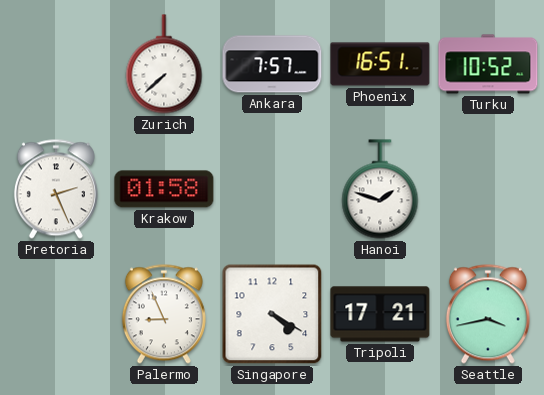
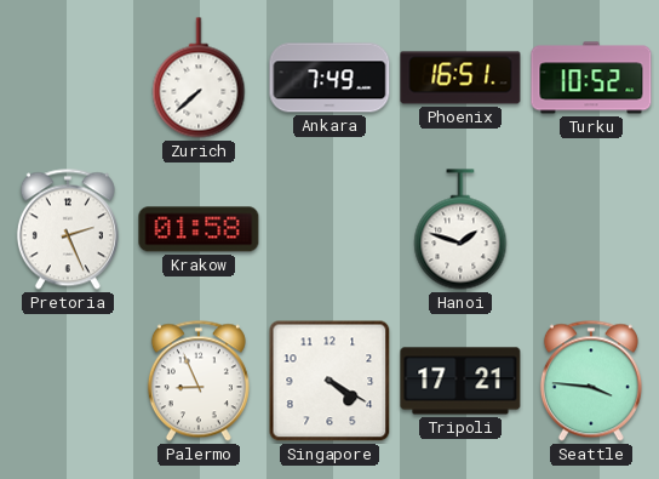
Ankara: 7:57 -> 7:49
Seattle: 3:43 -> 3:46
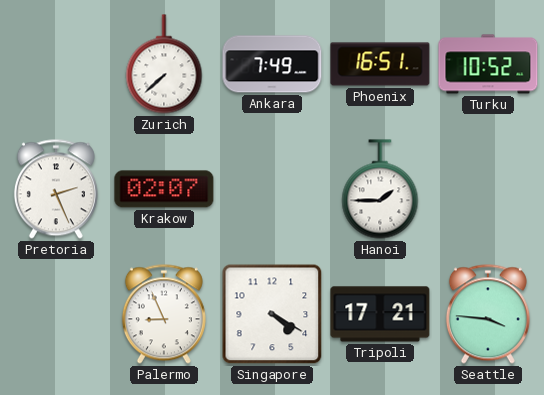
Krakow: 01:58 -> 02:07
Hanoi: 1:48 -> 1:45
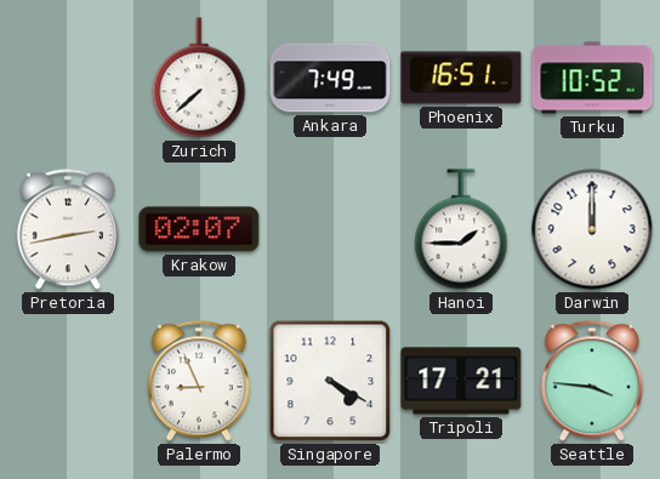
Pretoria: 2:26 -> 2:43
Darwin: none -> 12:00
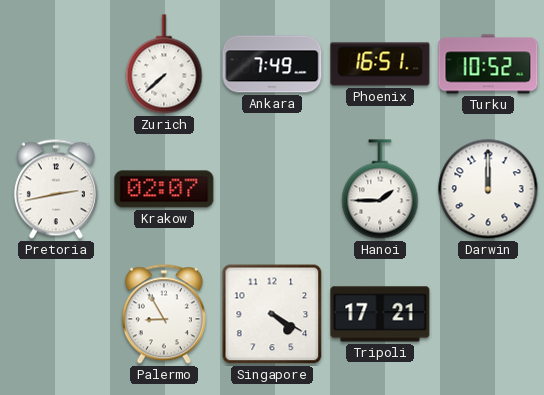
Palermo: 8:56 -> 8:55
Seattle: 3:46 -> none
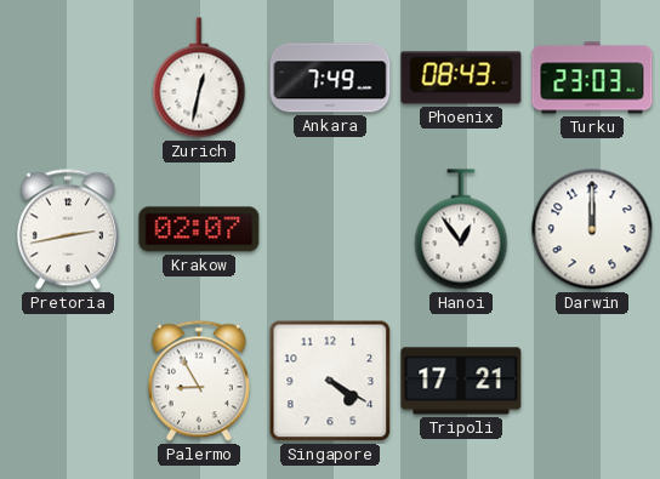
Zurich: 7:38 -> 12:32
Phoenix: 16:51 -> 08:43
Turku: 10:52 -> 23:03
Hanoi: 1:45 -> 12:54
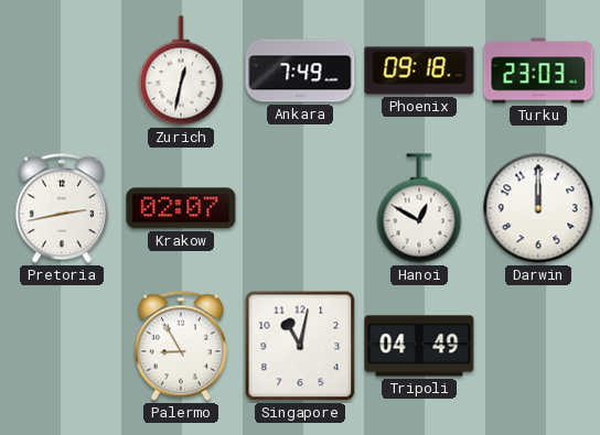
Phoenix: 08:43 -> 09:18
Hanoi: 12:54 -> 12:50
Singapore: 4:20 -> 11:02
Tripoli: 17:21 -> 04:49
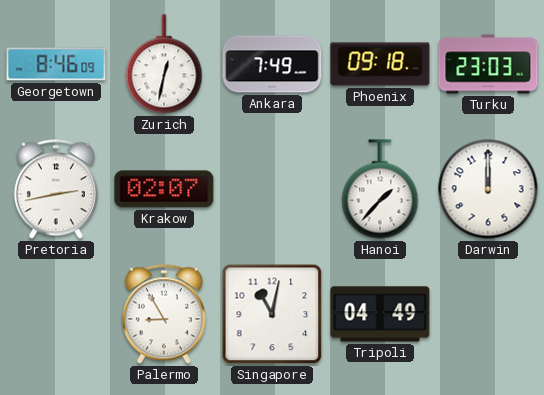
Georgetown: none -> 8:46
Hanoi: 12:50 -> 1:37
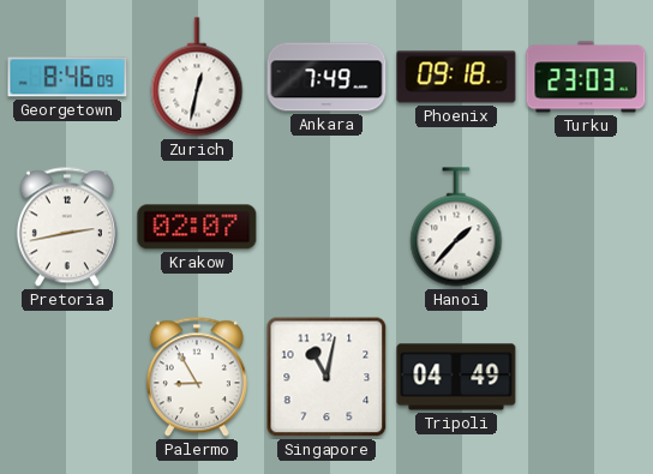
Darwin: 12:00 -> none
